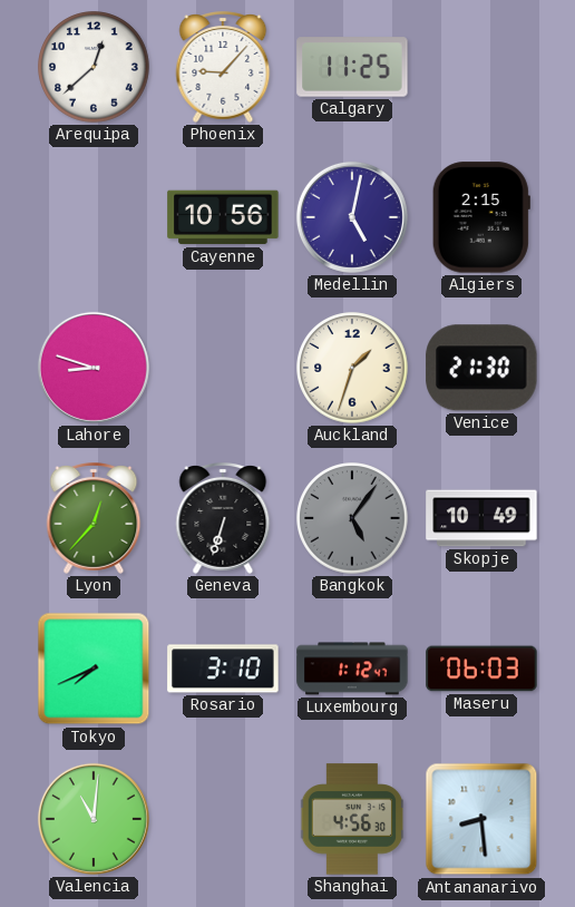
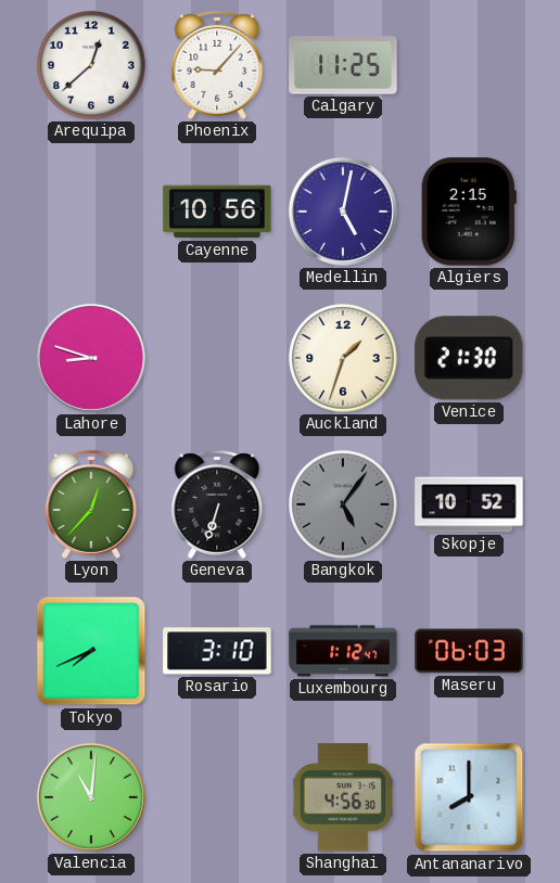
Skopje: 10:49 -> 10:52
Antananarivo: 8:29 -> 8:00
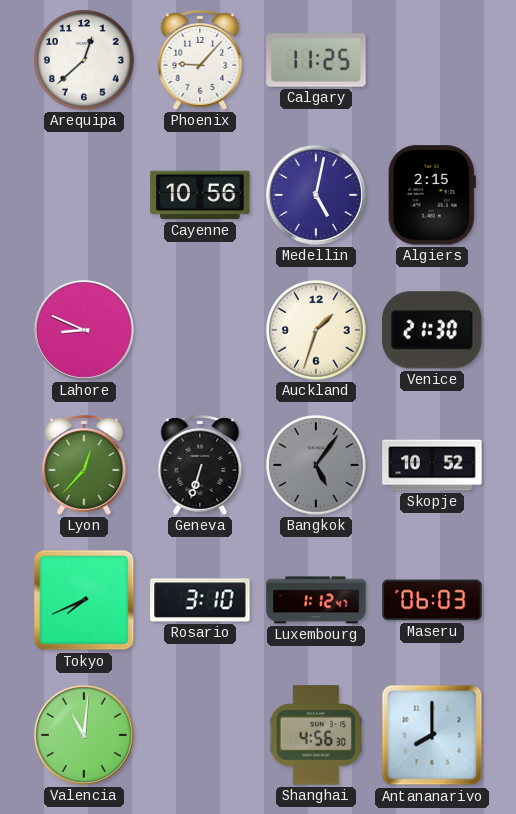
Lahore: 8:48 -> 8:49
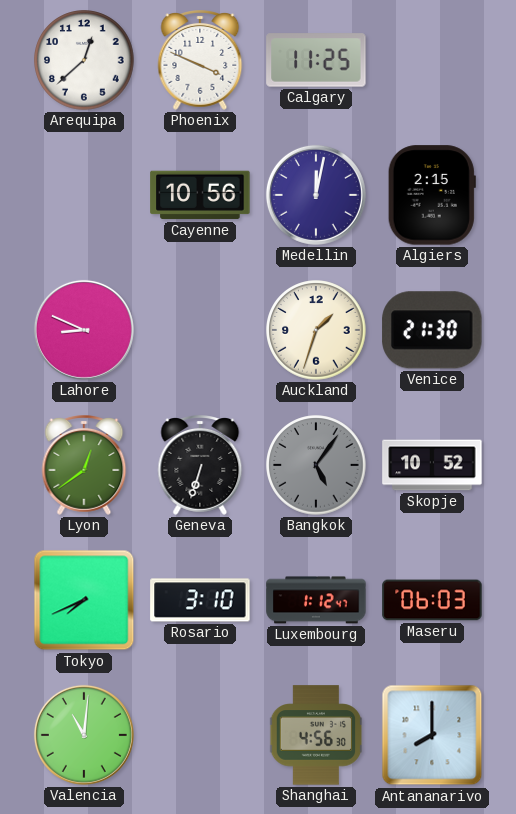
Phoenix: 9:07 -> 3:49
Medellin: 5:02 -> 12:02
Lyon: 12:37 -> 12:39
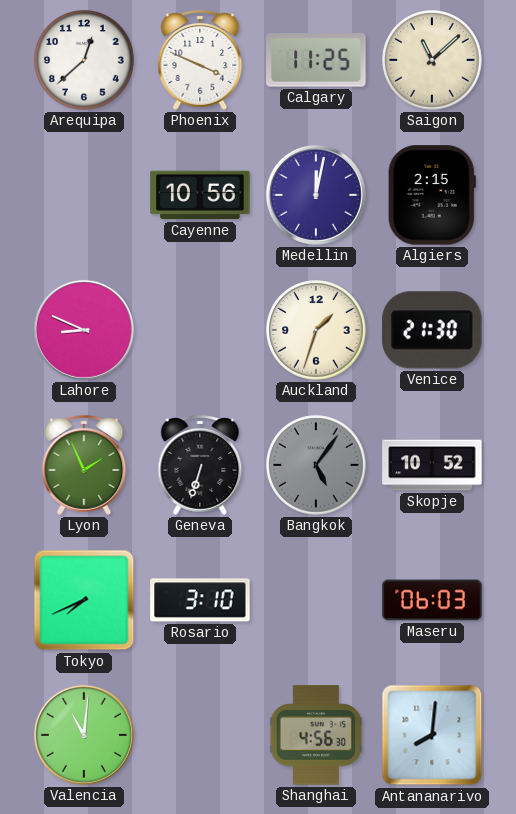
Saigon: none -> 11:08
Lyon: 12:39 -> 1:56
Luxembourg: 1:12 -> none
Antananarivo: 8:00 -> 8:01
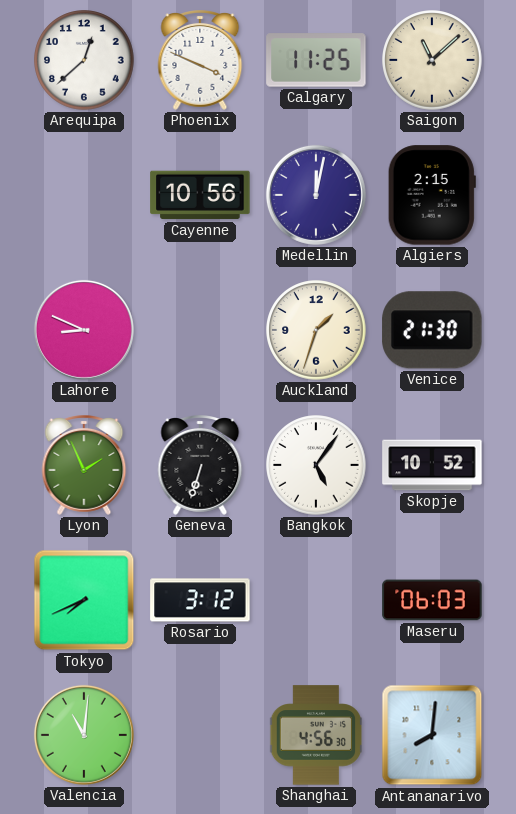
Bangkok dial: grey -> white
Rosario: 3:10 -> 3:12
